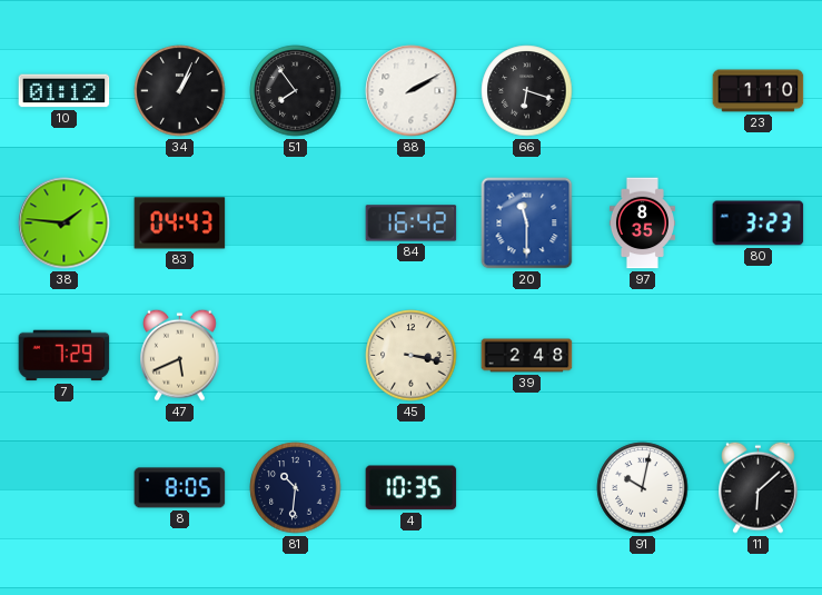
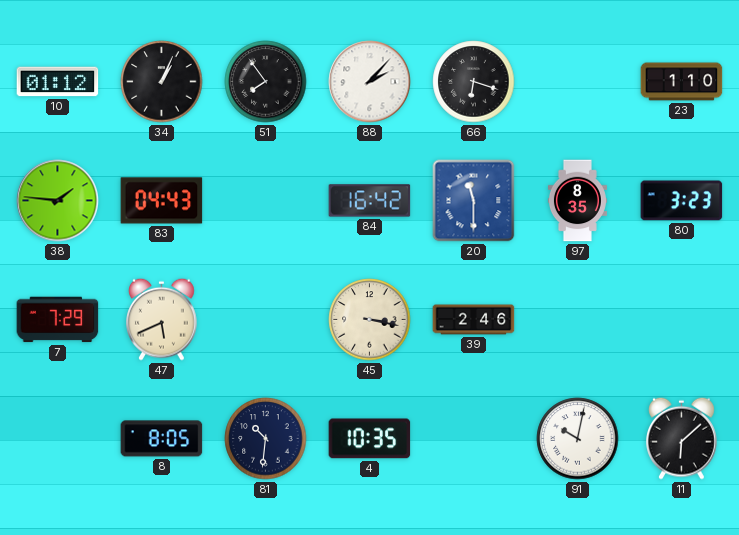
88: 2:10 -> 2:07
39: 2:48 -> 2:46
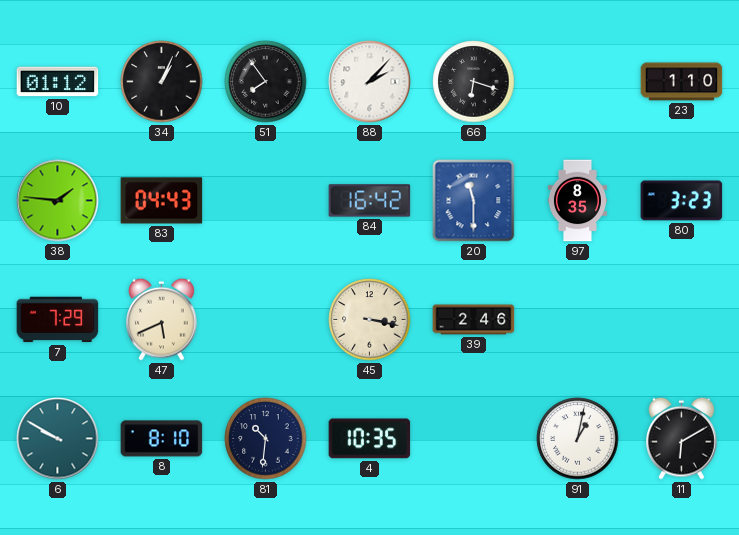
6: none -> 9:50
8: 8:05 -> 8:10
91: 10:02 -> 1:02
11: 6:08 -> 6:10
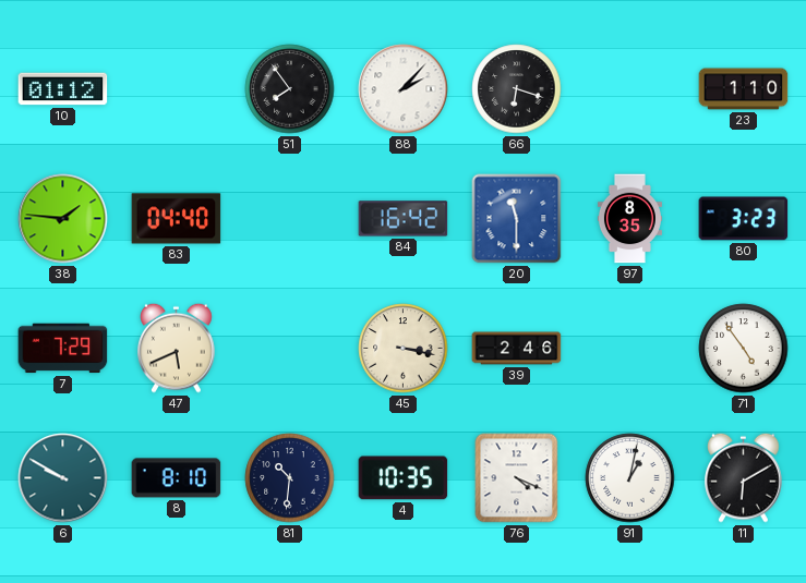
34: 1:04 -> none
83: 04:43 -> 04:40
71: none -> 4:54
76: none -> 4:19
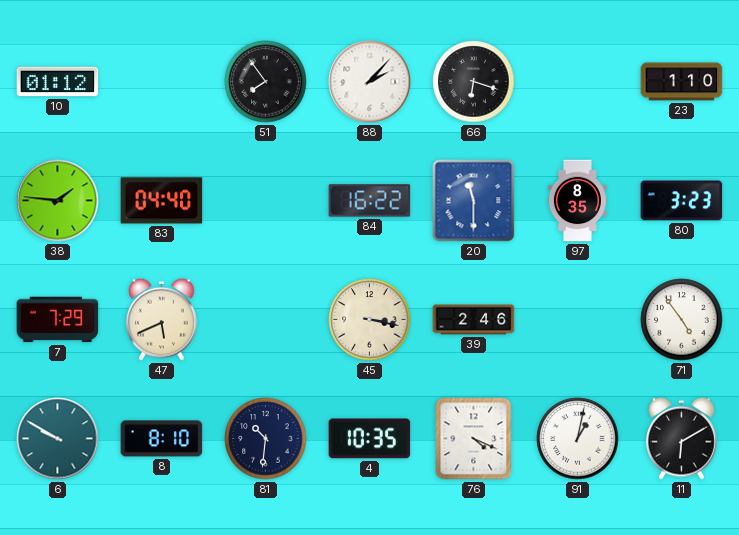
84: 16:42 -> 16:22
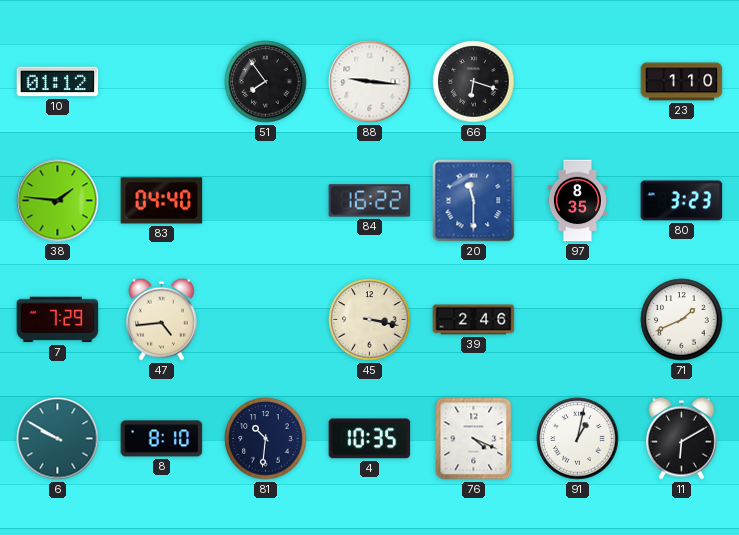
88: 2:07 -> 9:16
47: 5:41 -> 4:44
71: 4:54 -> 1:41
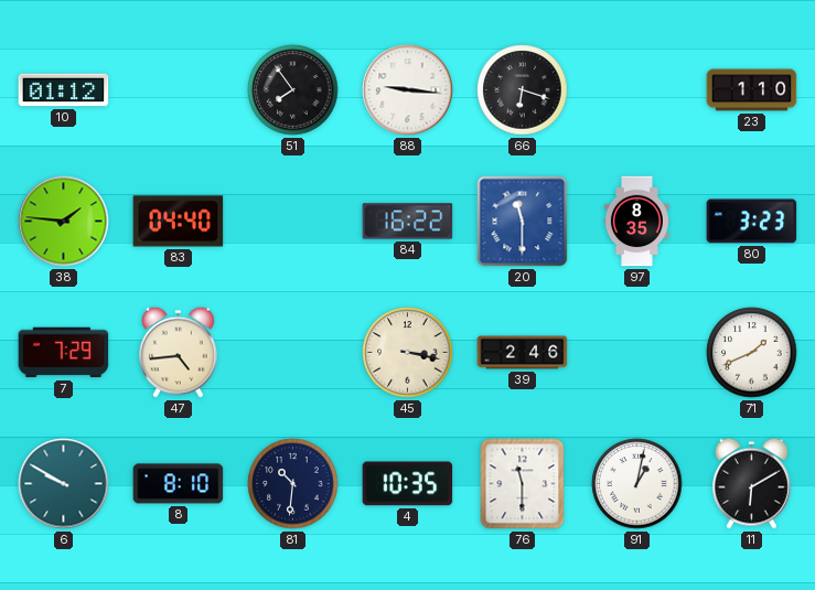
76: 4:19 -> 11:30
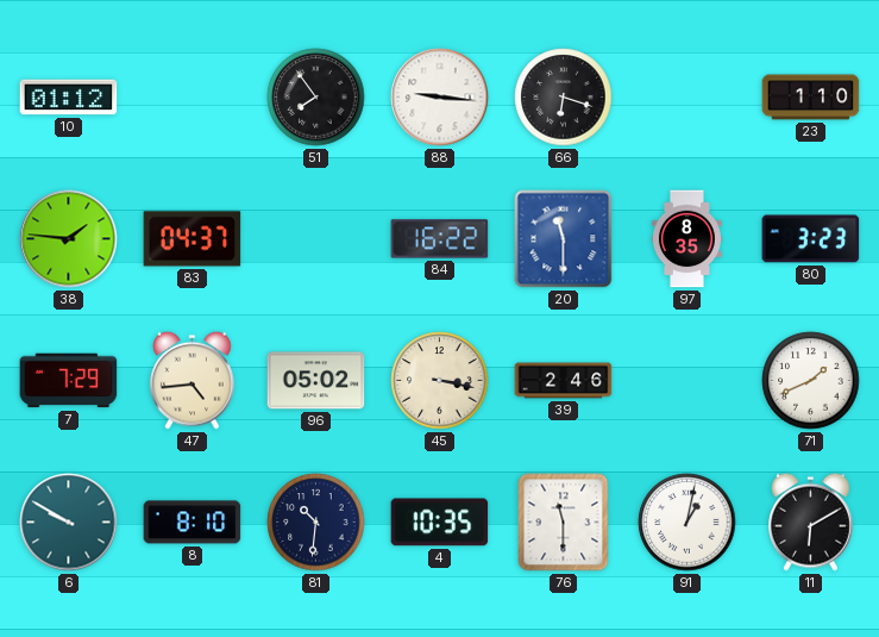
83: 04:40 -> 04:37
96: none -> 05:02
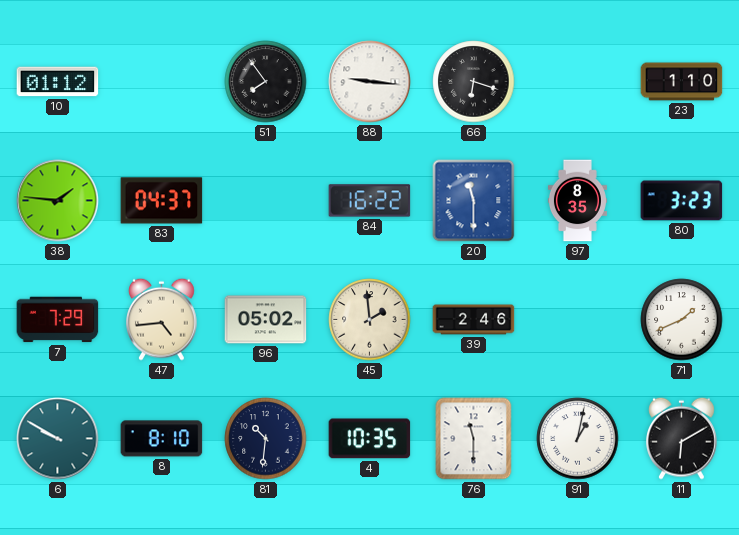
45: 3:17 -> 1:59
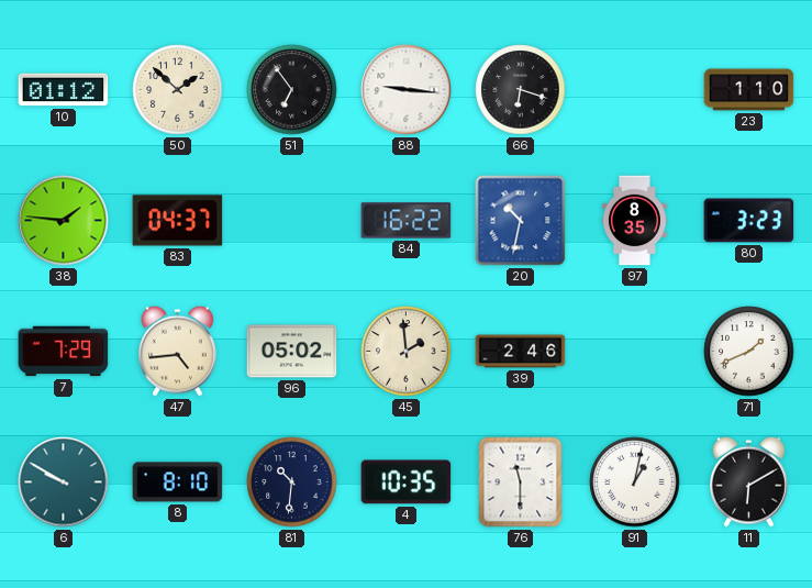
50: none -> 1:52
51: 7:54 -> 6:54
20: 11:30 -> 10:32
